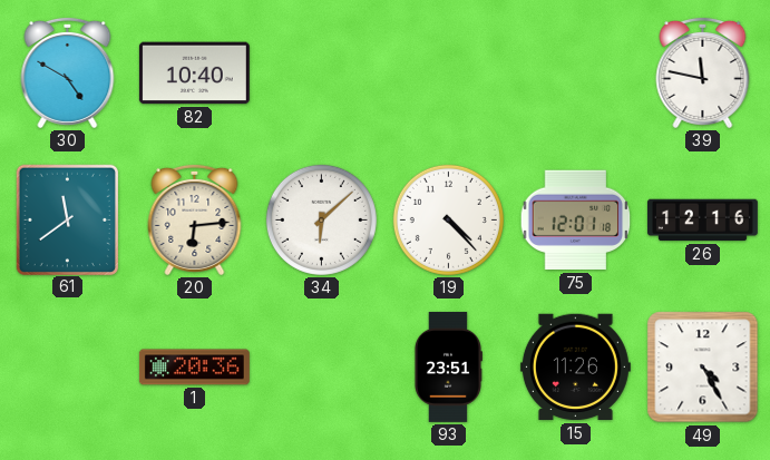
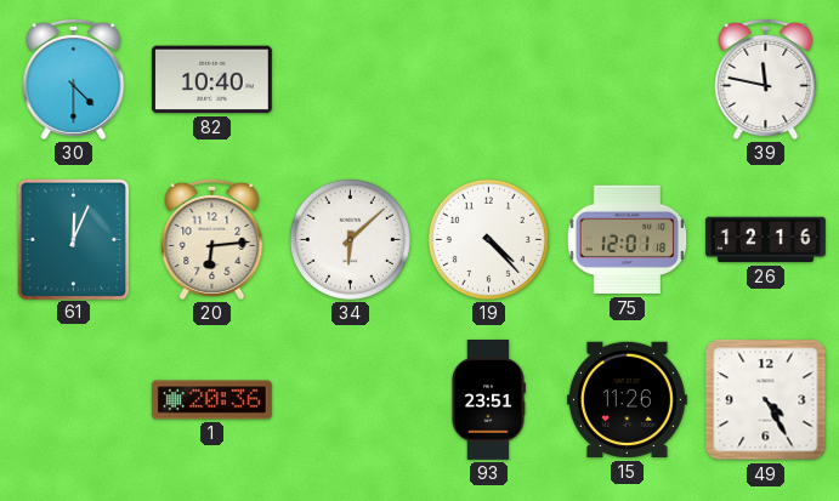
30: 4:50 -> 4:30
61: 11:39 -> 12:04
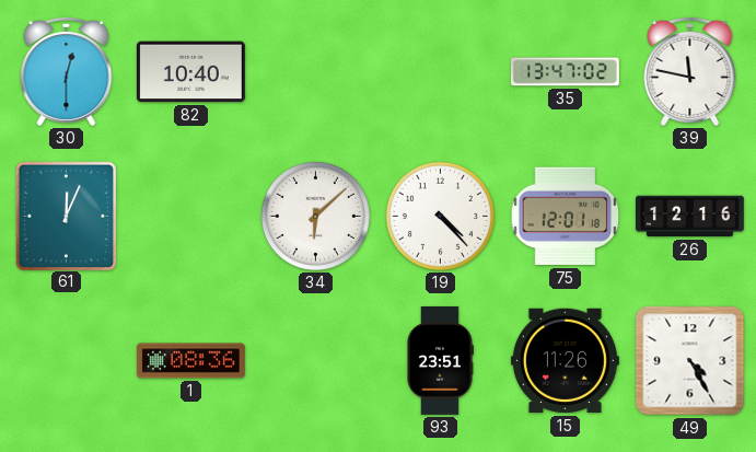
30: 4:30 -> 12:30
35: none -> 13:47
20: 6:14 -> none
1: 20:36 -> 08:36
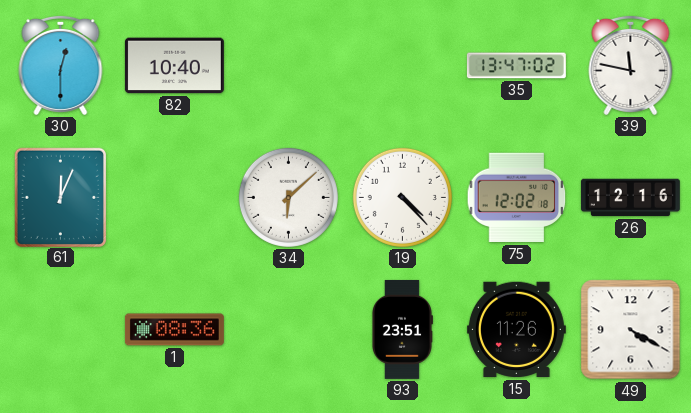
75: 12:01 -> 12:02
49: 4:25 -> 4:20
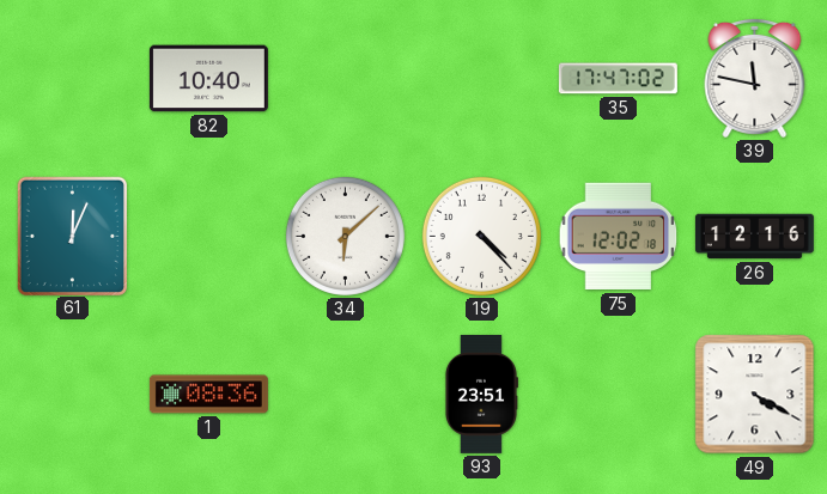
30: 12:30 -> none
35: 13:47 -> 17:47
15: 11:26 -> none
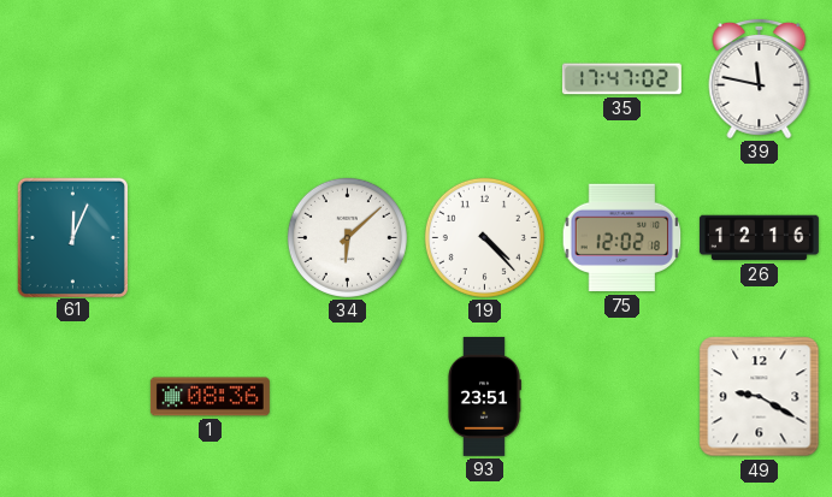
82: 10:40 -> none
49: 4:20 -> 9:20
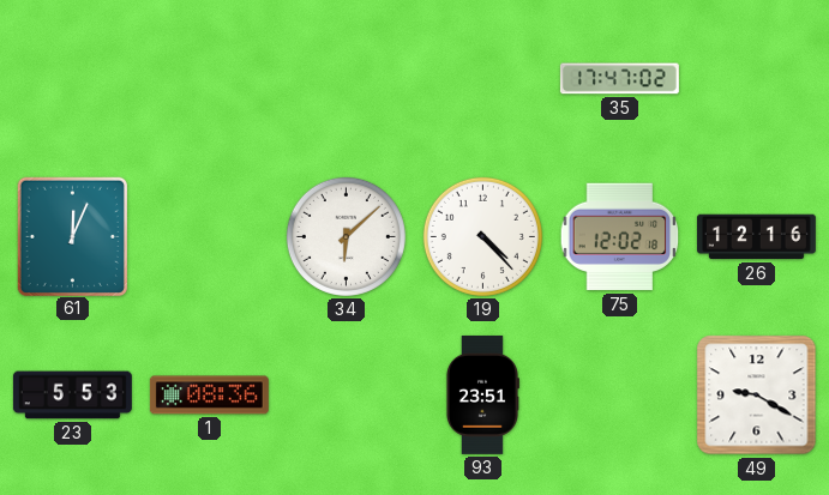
39: 11:47 -> none
23: none -> 5:53
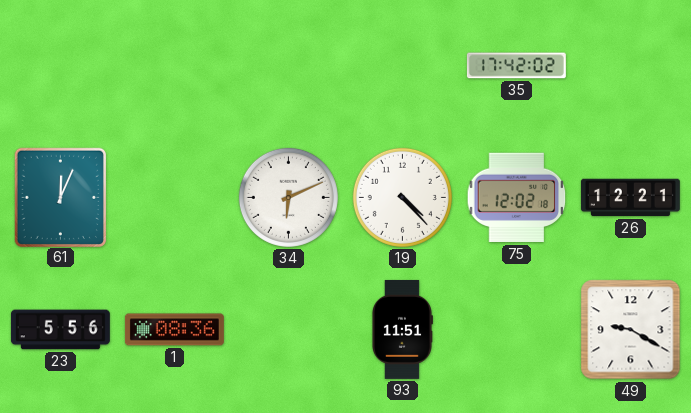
35: 17:47 -> 17:42
34: 6:08 -> 6:11
26: 12:16 -> 12:21
23: 5:53 -> 5:56
93: 23:51 -> 11:51
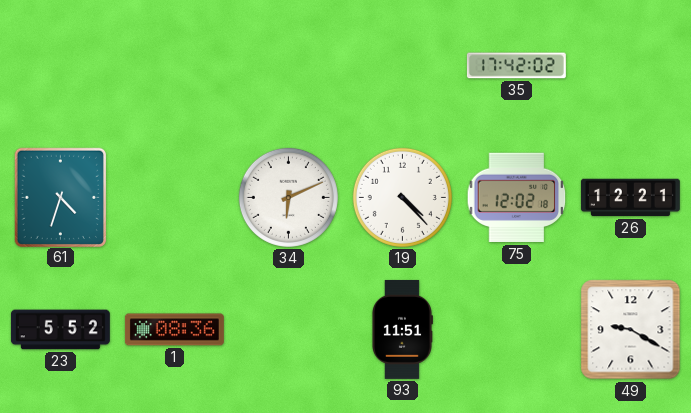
61: 12:04 -> 4:33
23: 5:56 -> 5:52
